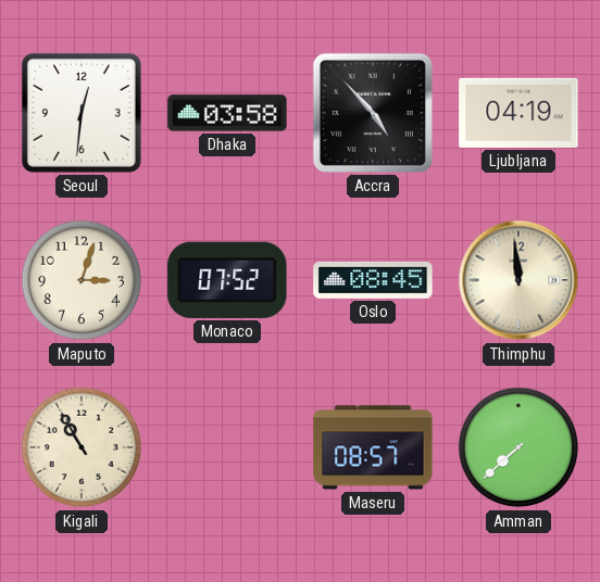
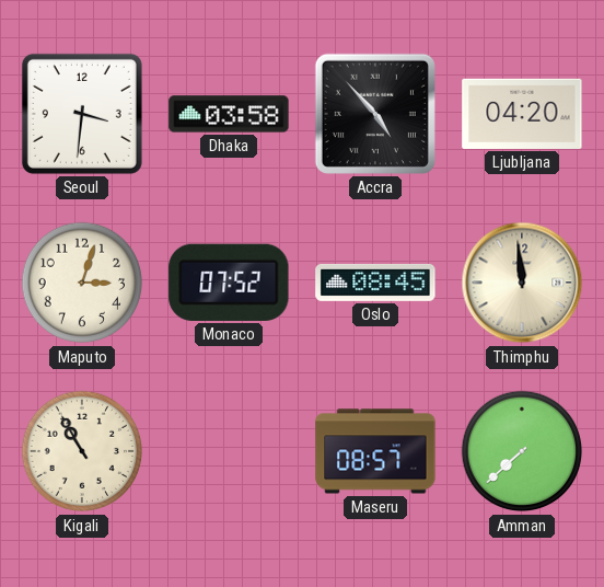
Seoul: 12:31 -> 3:31
Ljubljana: 04:19 -> 04:20
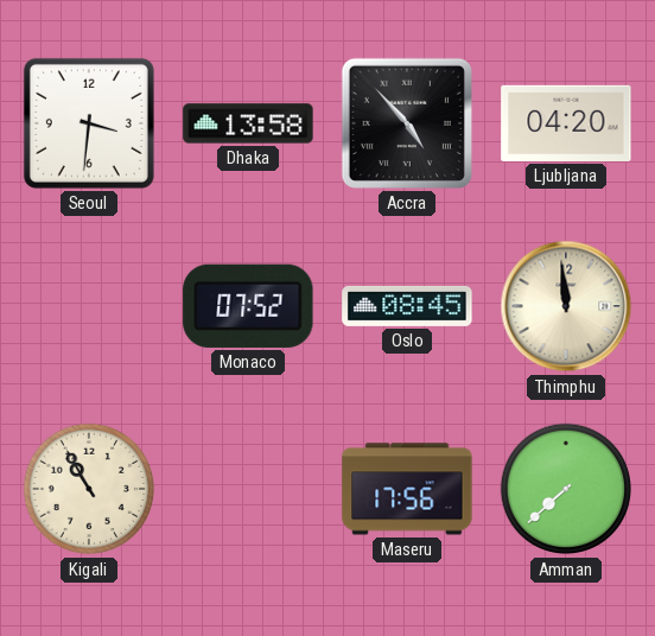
Dhaka: 03:58 -> 13:58
Maputo: 3:03 -> none
Maseru: 08:57 -> 17:56
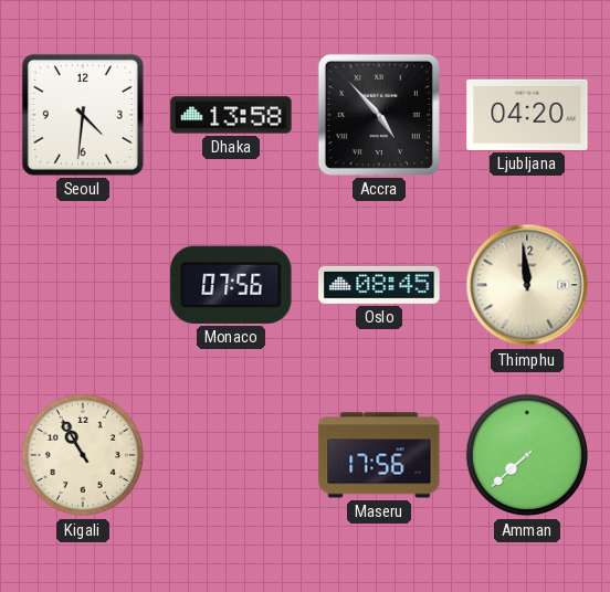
Seoul: 3:31 -> 4:31
Monaco: 07:52 -> 07:56
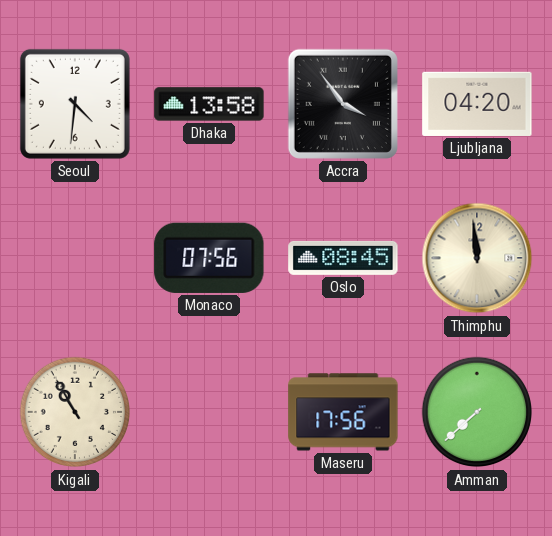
Accra: 4:53 -> 3:54
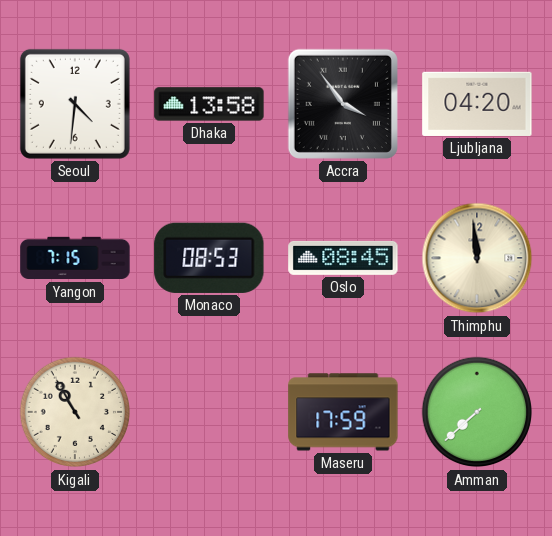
Yangon: none -> 7:15
Monaco: 07:56 -> 08:53
Maseru: 17:56 -> 17:59
